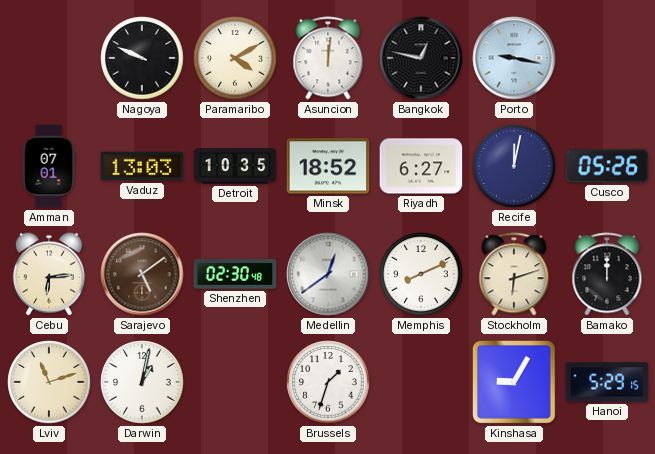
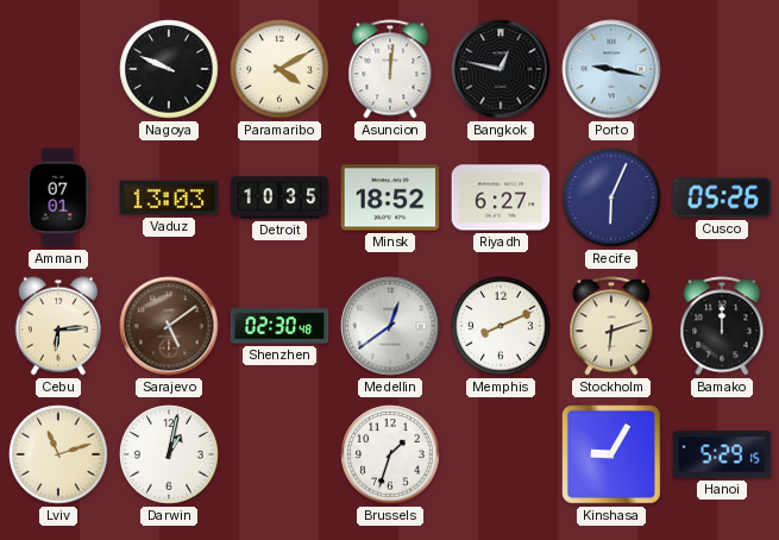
Recife: 12:02 -> 6:04
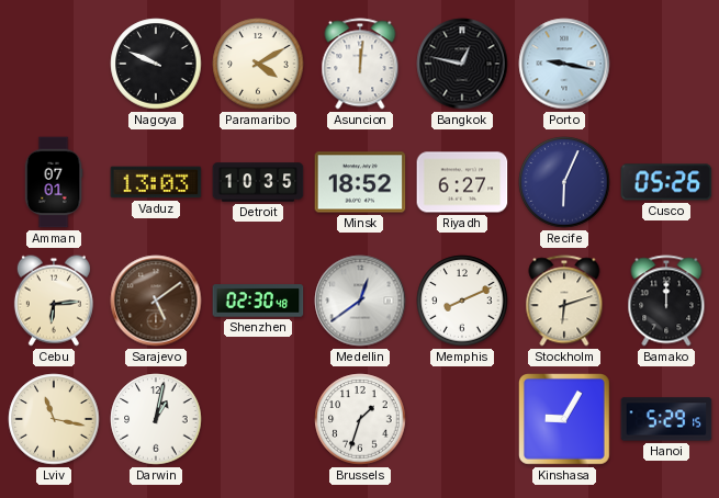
Lviv: 11:12 -> 11:17
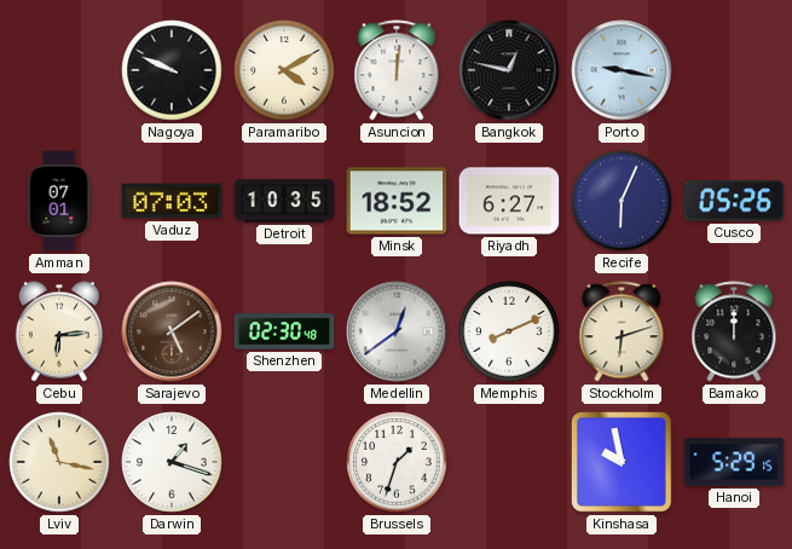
Vaduz: 13:03 -> 07:03
Darwin: 1:02 -> 1:18
Kinshasa: 9:05 -> 9:58
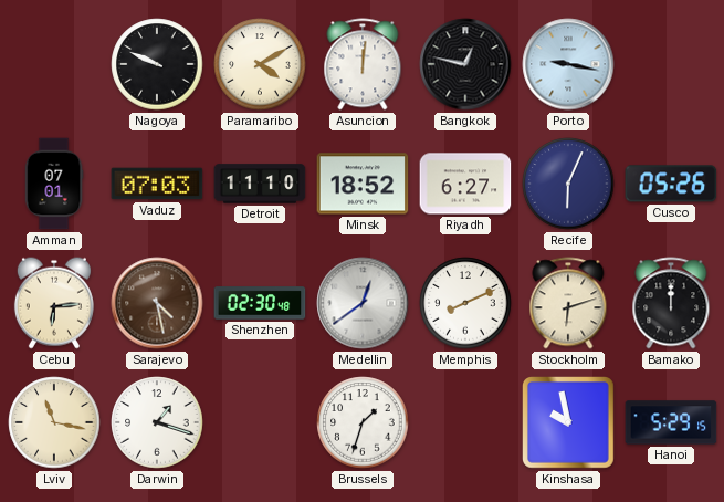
Detroit: 10:35 -> 11:10
Sarajevo: 5:09 -> 4:28
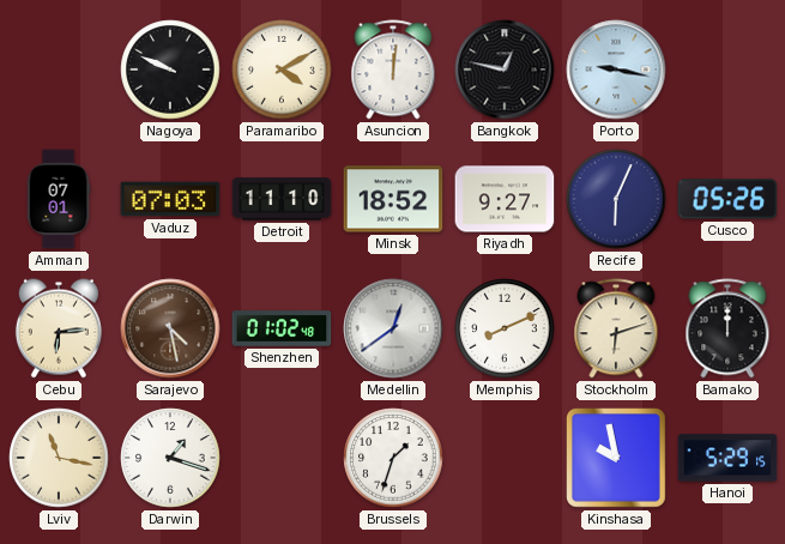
Riyadh: 6:27 -> 9:27
Shenzhen: 02:30 -> 01:02
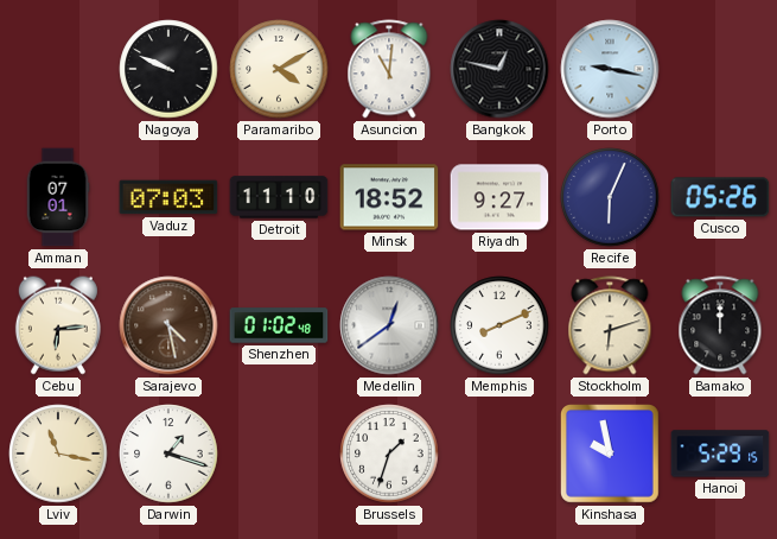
Asuncion: 12:01 -> 11:01
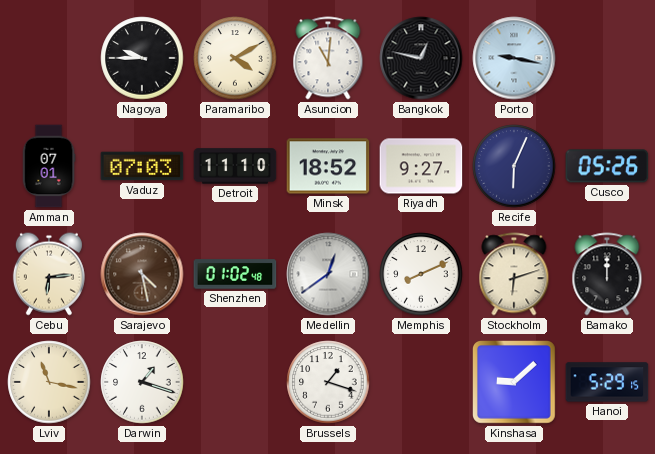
Nagoya: 9:49 -> 9:45
Brussels: 1:33 -> 1:18
Kinshasa: 9:58 -> 9:08
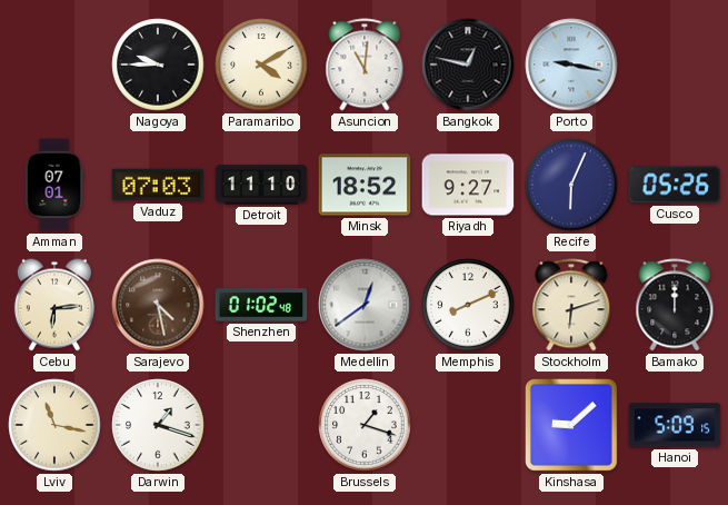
Hanoi: 5:29 -> 5:09
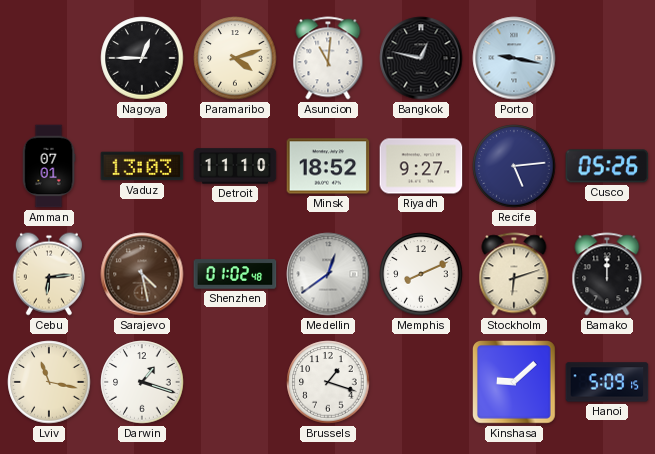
Nagoya: 9:45 -> 12:45
Paramaribo: 4:10 -> 4:12
Vaduz: 07:03 -> 13:03
Recife: 6:04 -> 5:14
